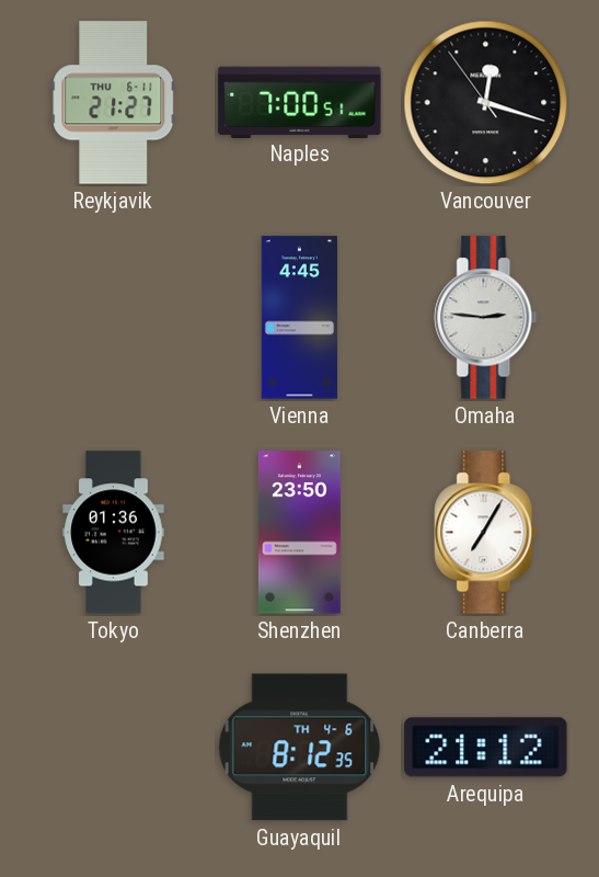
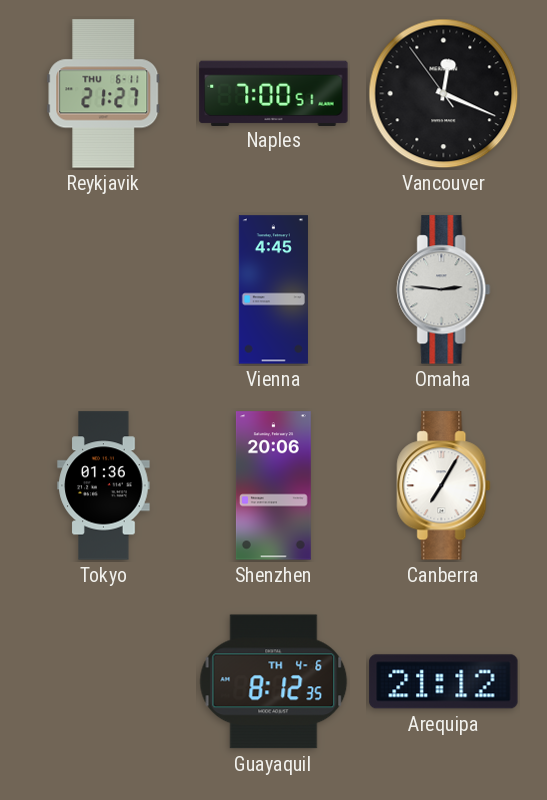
Vancouver: 12:17 -> 12:18
Shenzhen: 23:50 -> 20:06
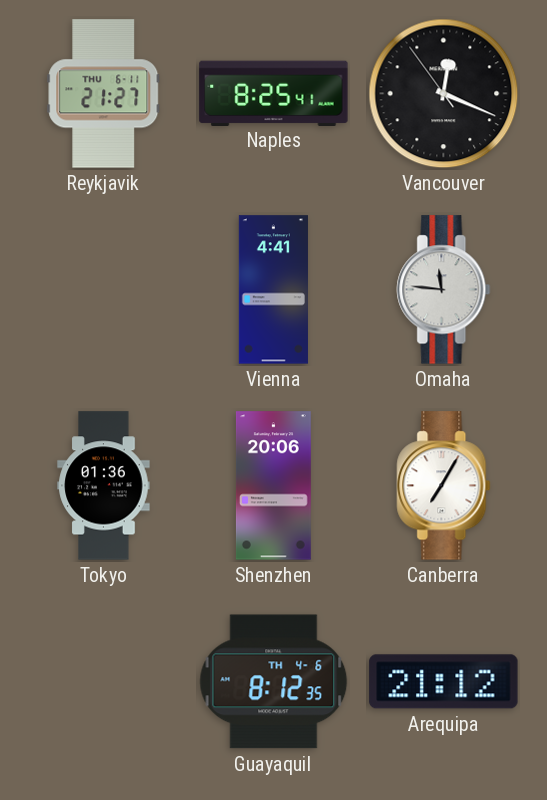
Naples: 7:00 -> 8:25
Vienna: 4:45 -> 4:41
Omaha: 2:46 -> 11:46
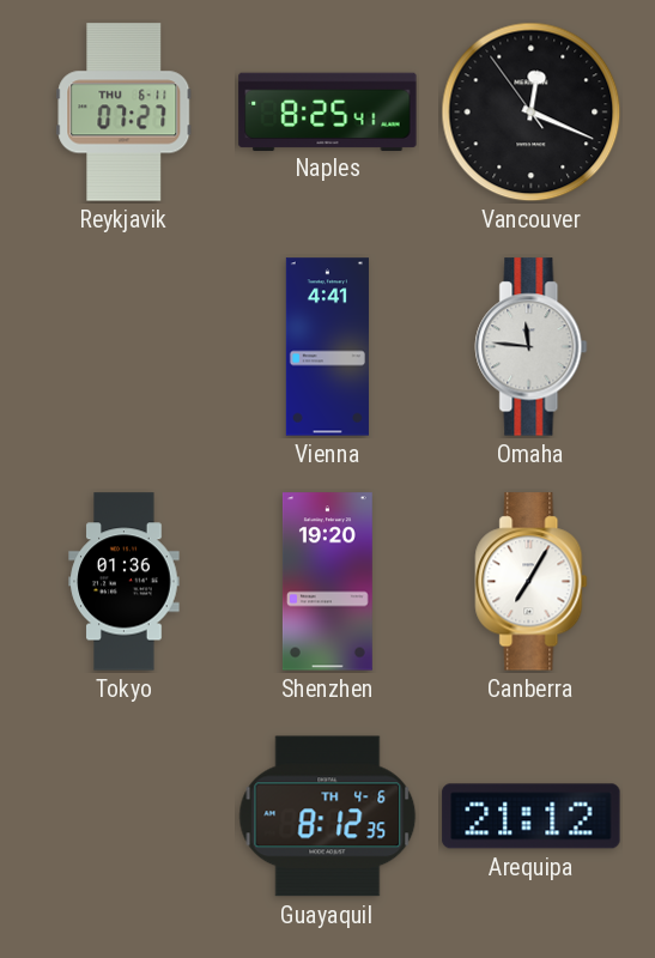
Reykjavik: 21:27 -> 07:27
Shenzhen: 20:06 -> 19:20
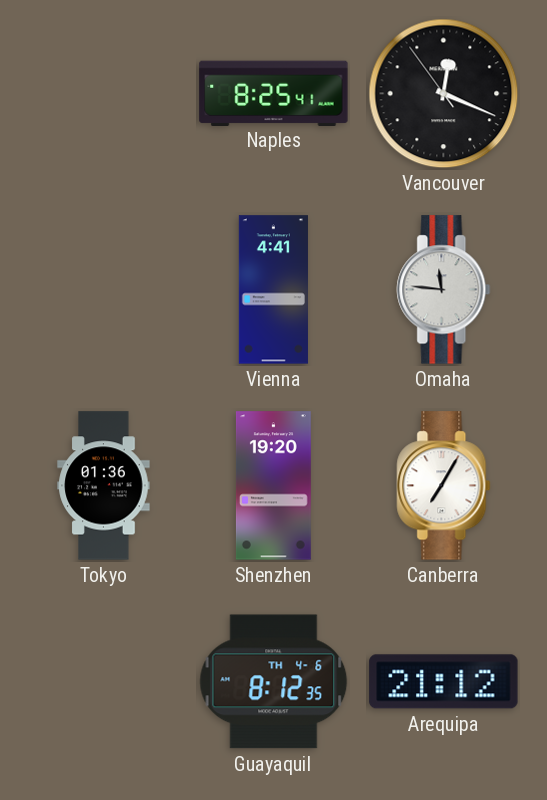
Reykjavik: 07:27 -> none
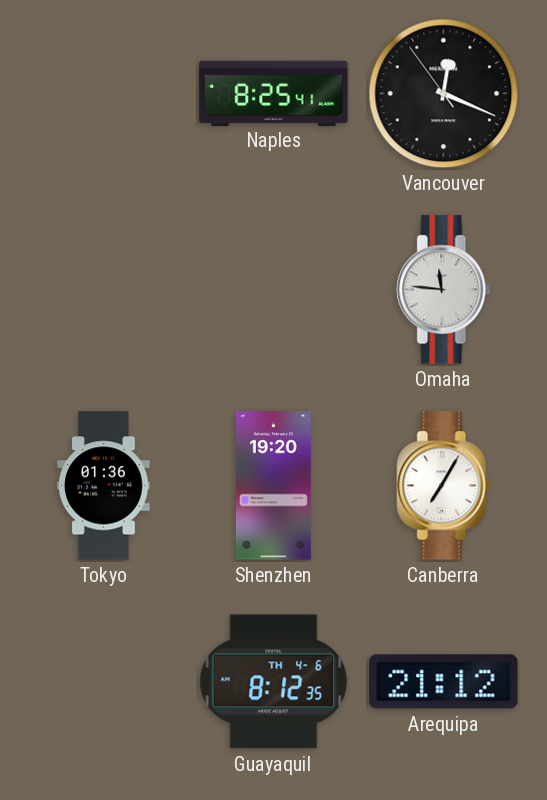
Vienna: 4:41 -> none
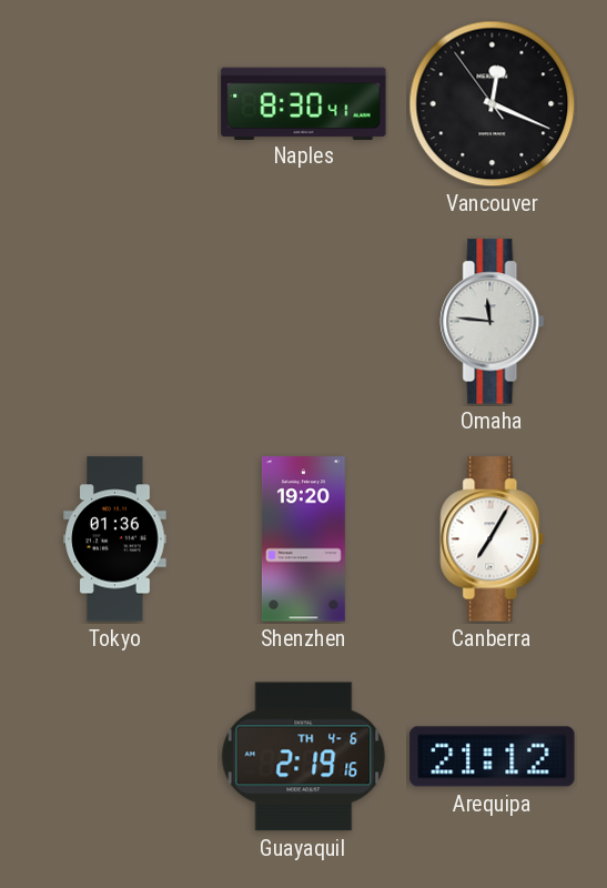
Naples: 8:25 -> 8:30
Guayaquil: 8:12 -> 2:19
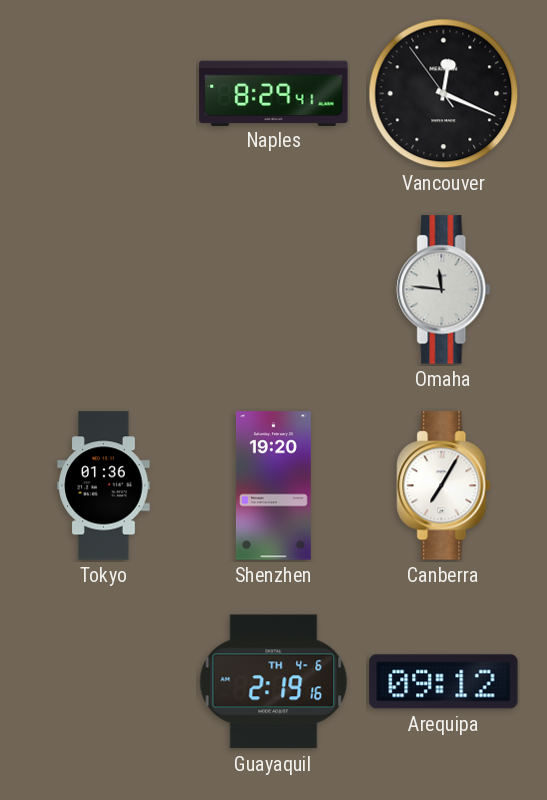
Naples: 8:30 -> 8:29
Arequipa: 21:12 -> 09:12
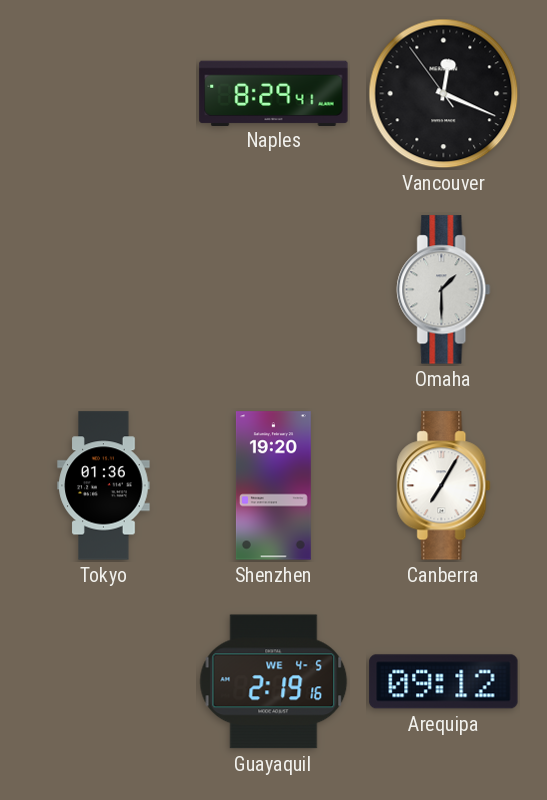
Omaha: 11:46 -> 1:30
Guayaquil date: TH 4-6 -> WE 4-5
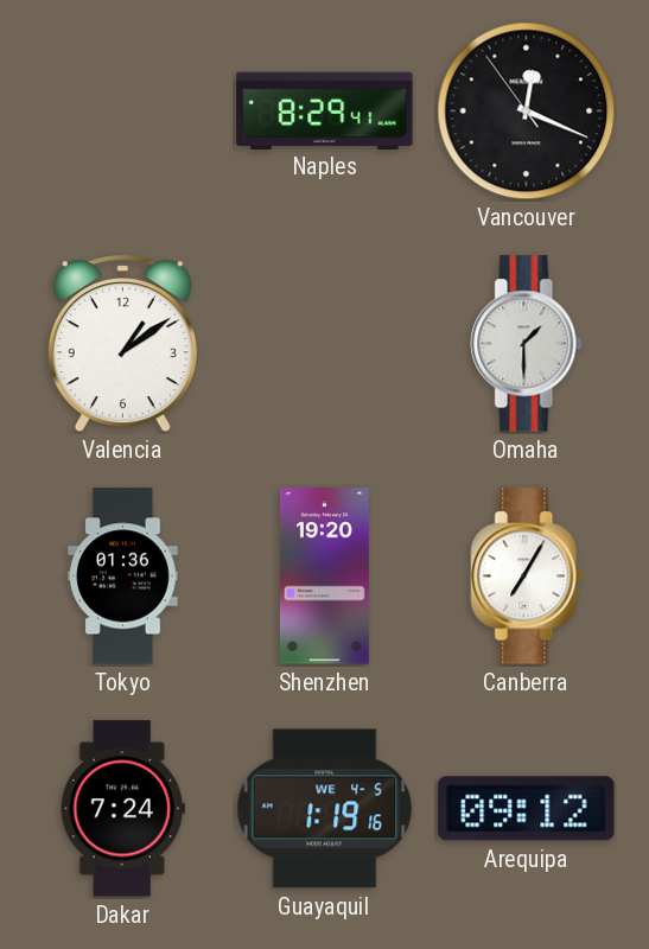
Valencia: none -> 1:09
Dakar: none -> 7:24
Guayaquil: 2:19 -> 1:19
